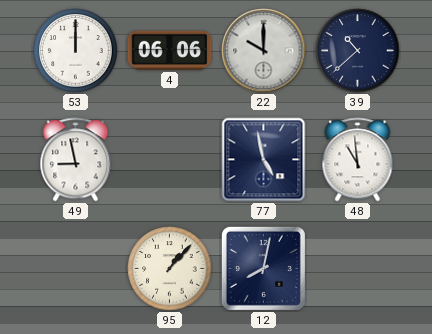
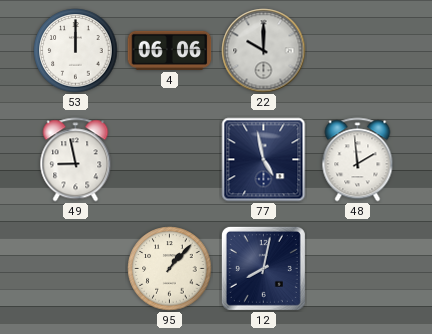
39: 10:38 -> none
48: 10:59 -> 1:59
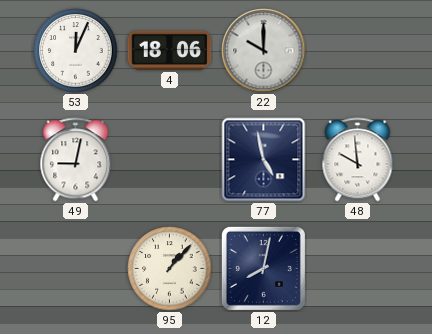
53: 12:00 -> 12:04
4: 06:06 -> 18:06
49: 8:58 -> 9:02
48: 1:59 -> 9:59
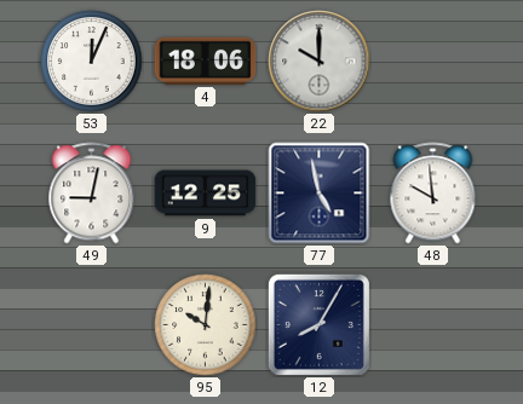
9: none -> 12:25
95: 1:07 -> 10:01
12: 8:02 -> 8:05
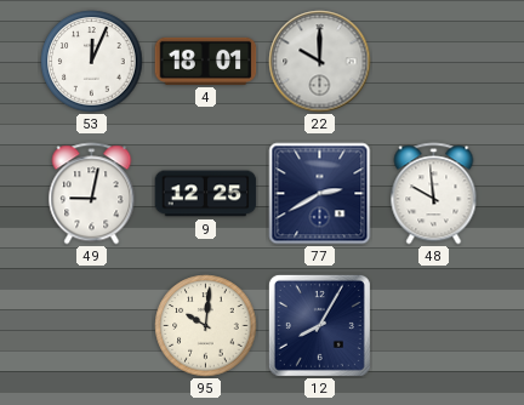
4: 18:06 -> 18:01
77: 4:58 -> 2:40
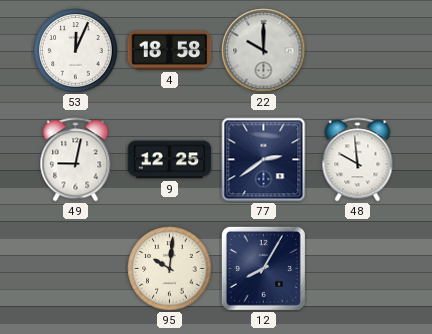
4: 18:01 -> 18:58
77: 2:40 -> 2:39
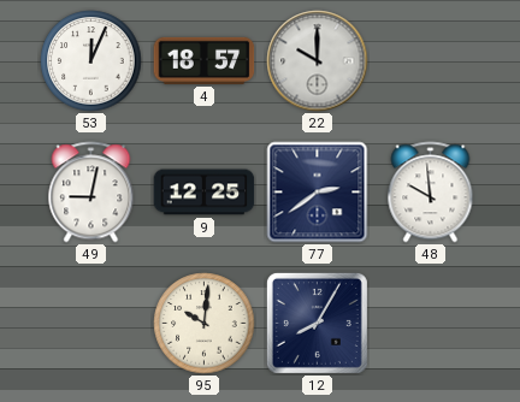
4: 18:58 -> 18:57
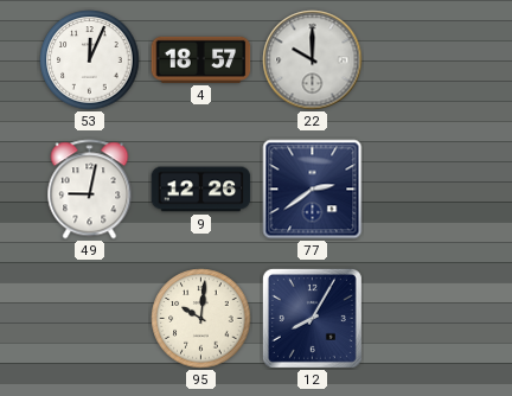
9: 12:25 -> 12:26
48: 9:59 -> none
